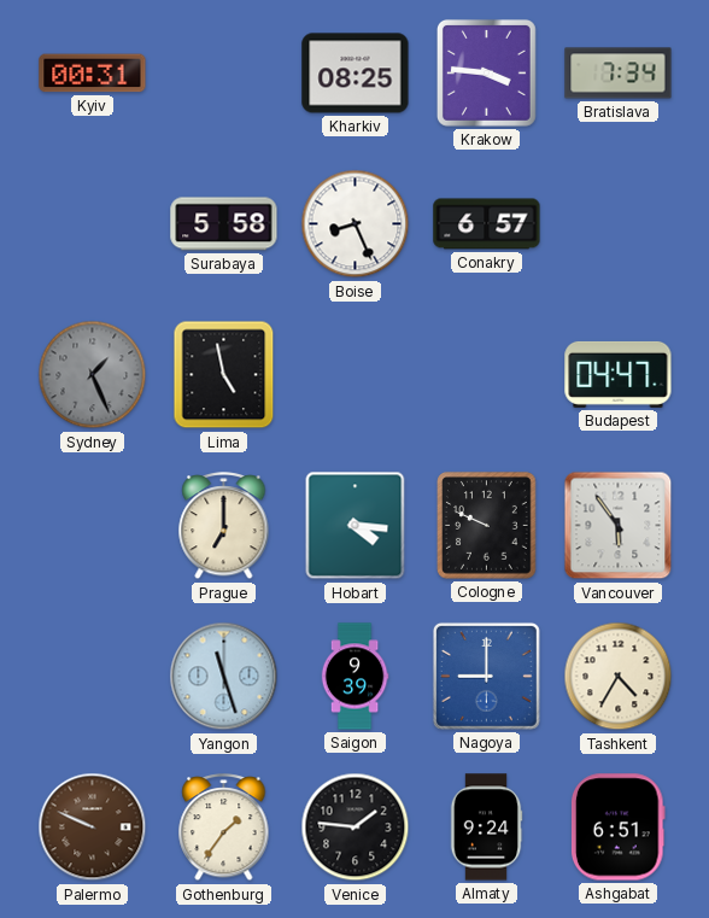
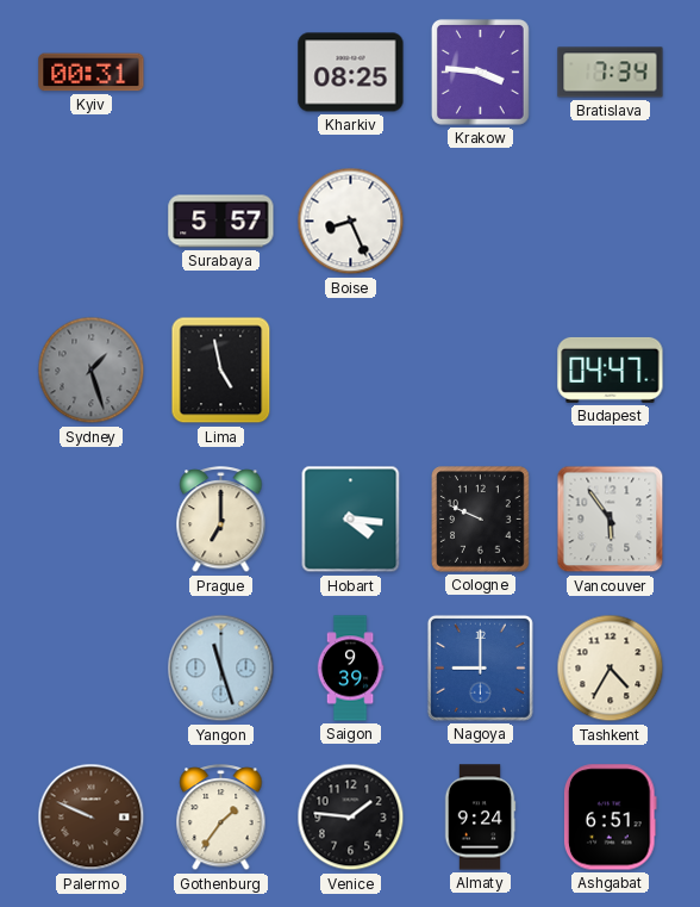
Surabaya: 5:58 -> 5:57
Conakry: 6:57 -> none
Sydney: 1:26 -> 1:27
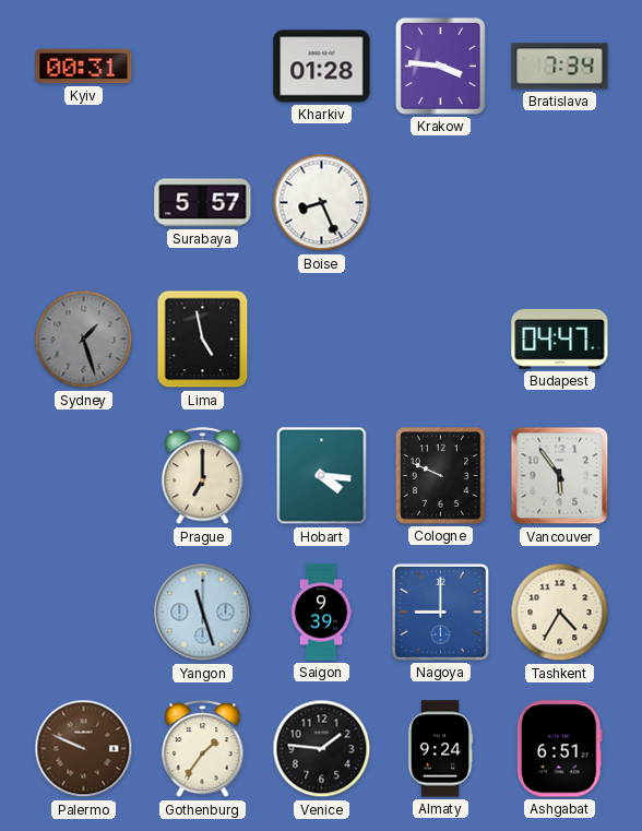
Kharkiv: 08:25 -> 01:28
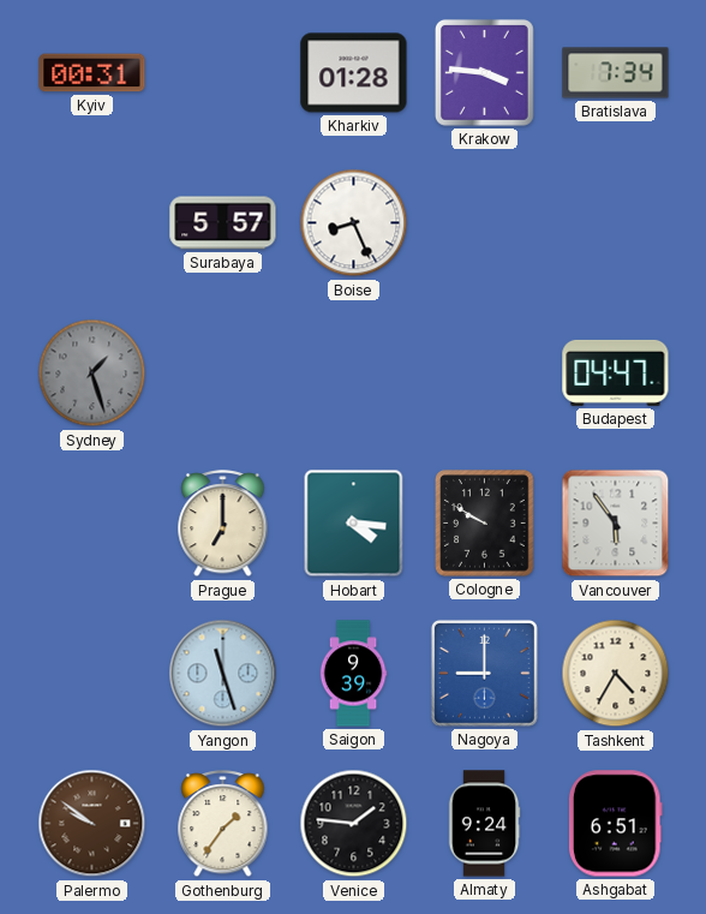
Lima: 4:58 -> none
Cologne: 9:49 -> 9:50
Palermo: 9:49 -> 9:51
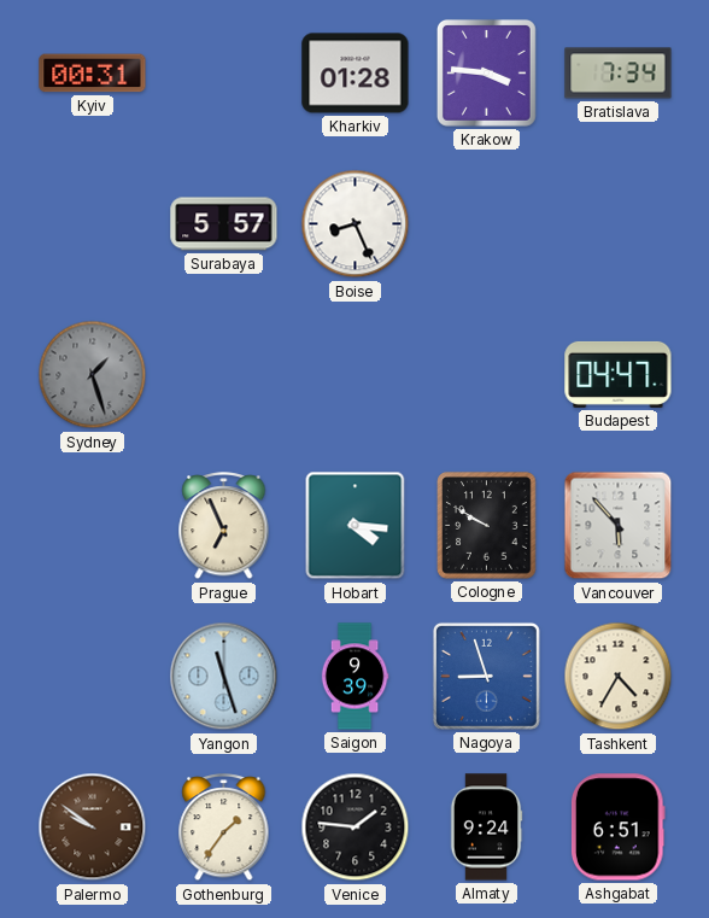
Prague: 7:00 -> 6:56
Vancouver: 5:54 -> 5:53
Nagoya: 9:00 -> 8:57
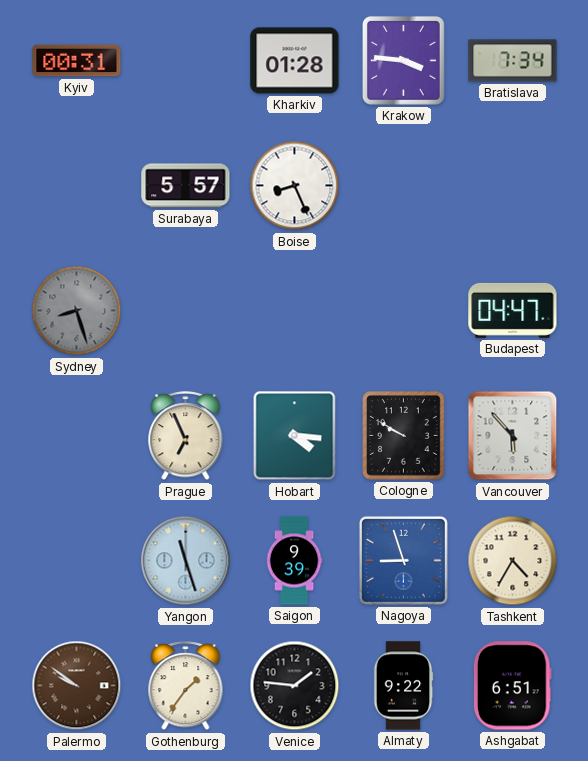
Sydney: 1:27 -> 8:27
Almaty: 9:24 -> 9:22
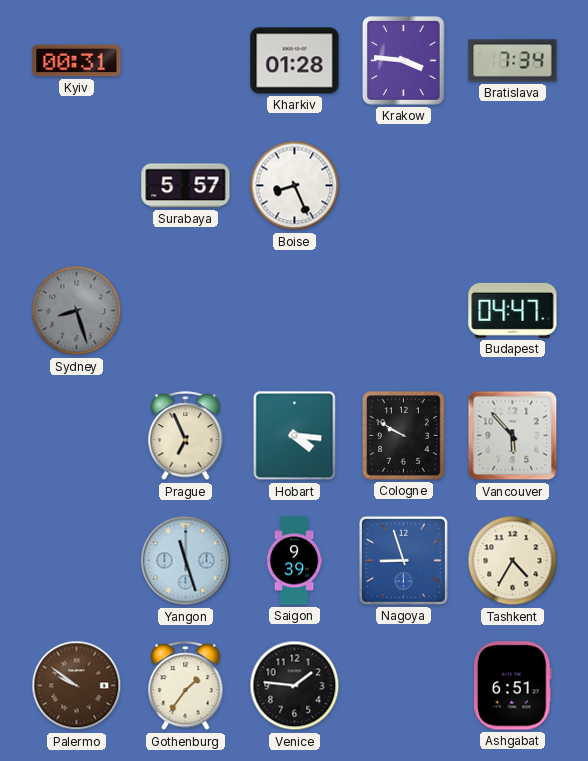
Almaty: 9:22 -> none
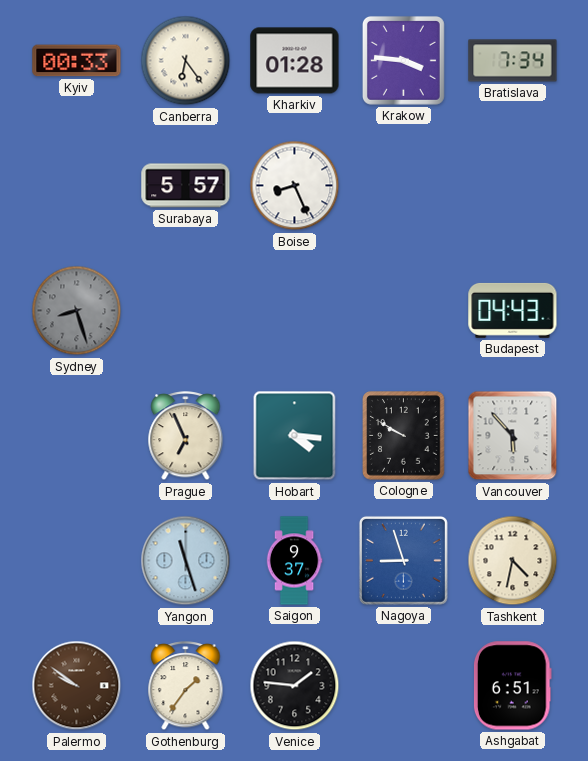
Kyiv: 00:31 -> 00:33
Canberra: none -> 6:24
Budapest: 04:47 -> 04:43
Saigon: 9:39 -> 9:37
Tashkent: 4:35 -> 4:32
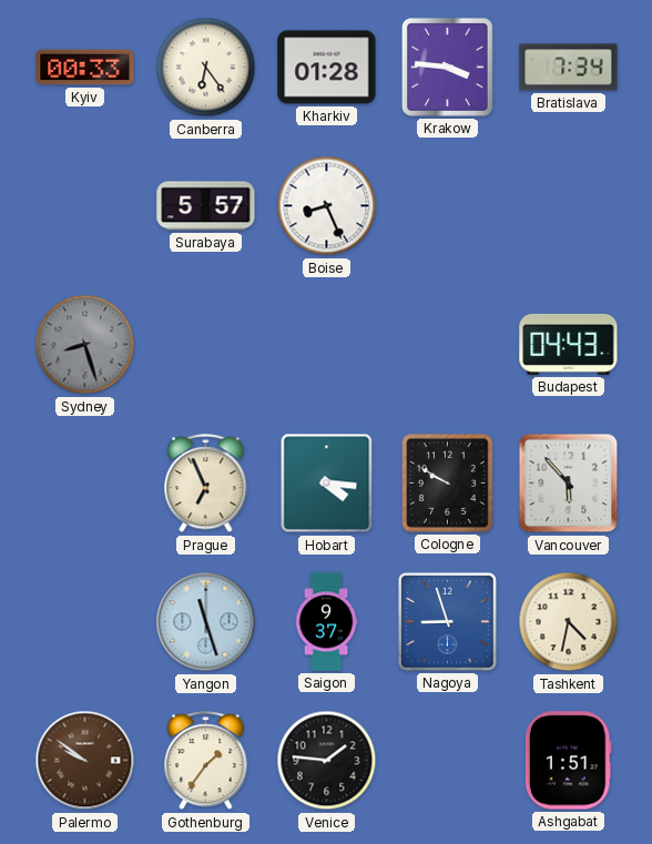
Ashgabat: 6:51 -> 1:51
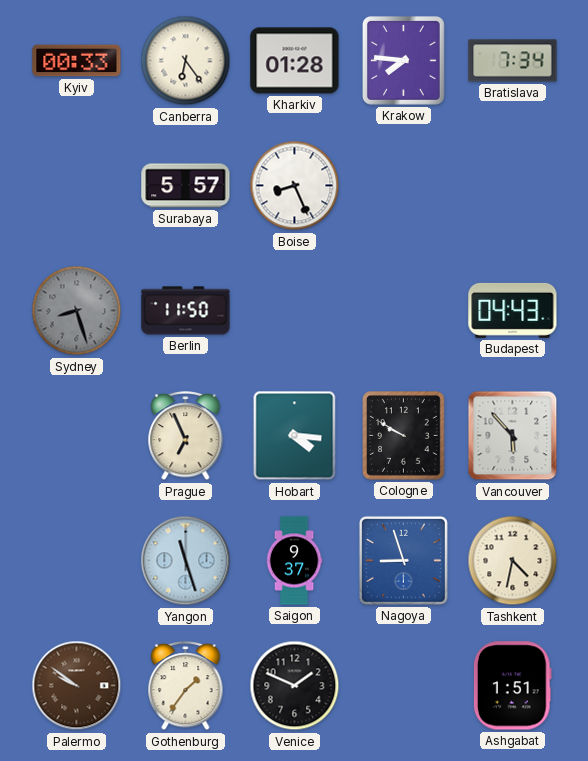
Krakow: 3:46 -> 7:46
Berlin: none -> 11:50
Venice: 1:46 -> 1:49
